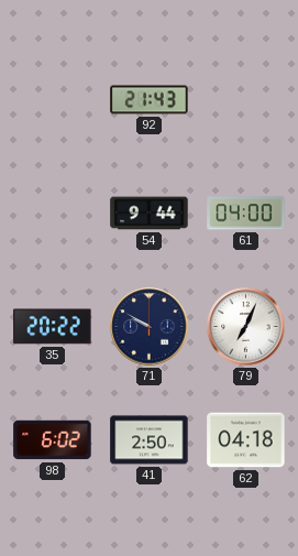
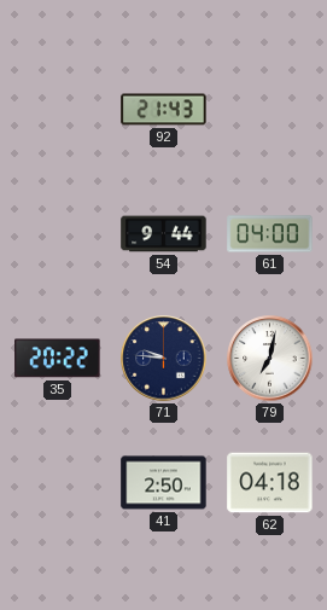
71: 9:50 -> 9:46
79: 7:04 -> 7:02
98: 6:02 -> none
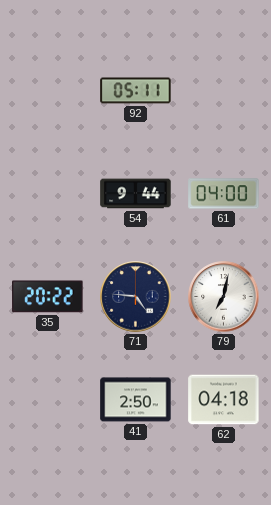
92: 21:43 -> 05:11
71: 9:46 -> 4:46
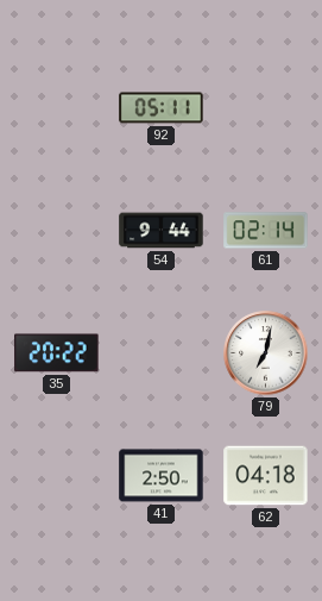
61: 04:00 -> 02:14
71: 4:46 -> none
